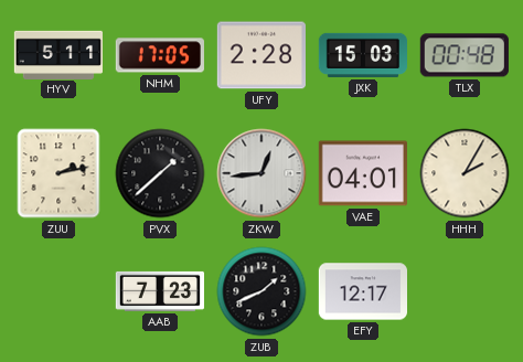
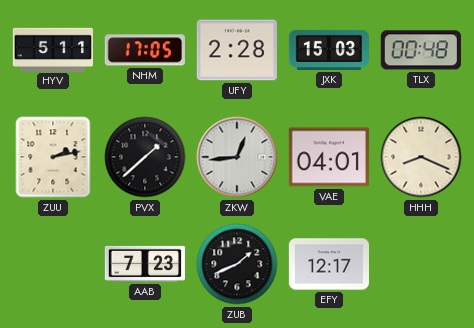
HHH: 2:05 -> 8:19
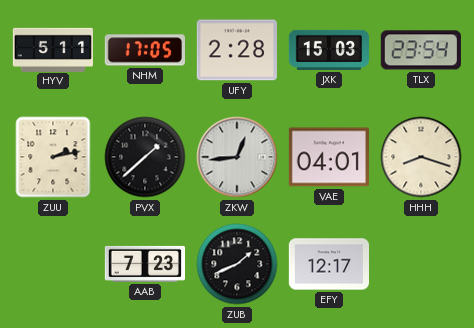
TLX: 00:48 -> 23:54
HHH: 8:19 -> 8:18
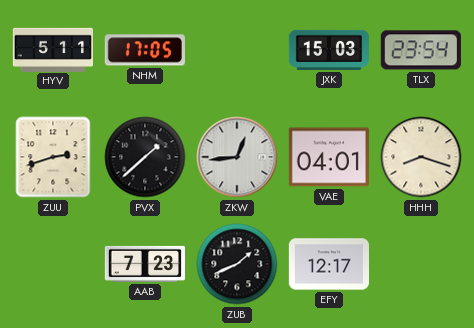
UFY: 2:28 -> none
ZUU: 2:13 -> 2:42
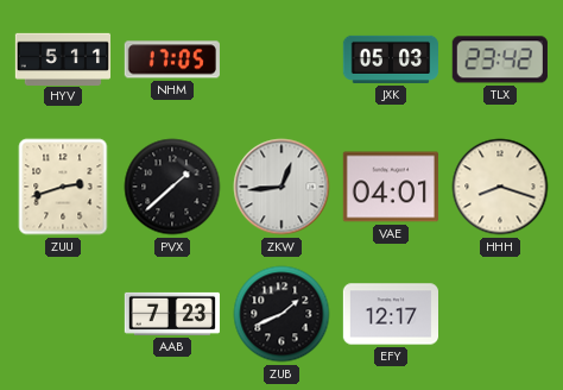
JXK: 15:03 -> 05:03
TLX: 23:54 -> 23:42
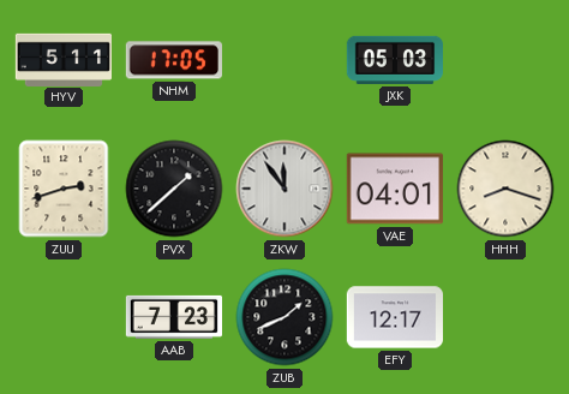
TLX: 23:42 -> none
ZKW: 12:44 -> 11:54
